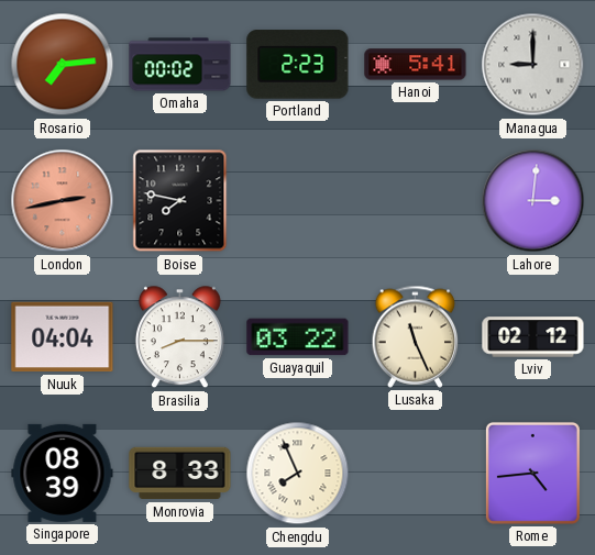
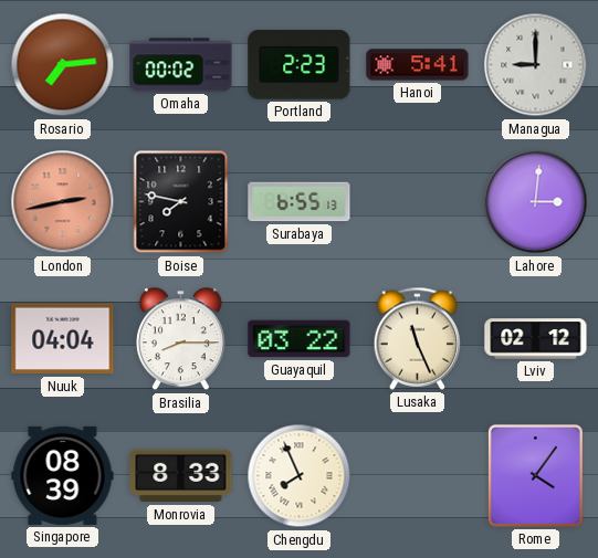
Surabaya: none -> 6:55
Rome: 4:44 -> 4:06
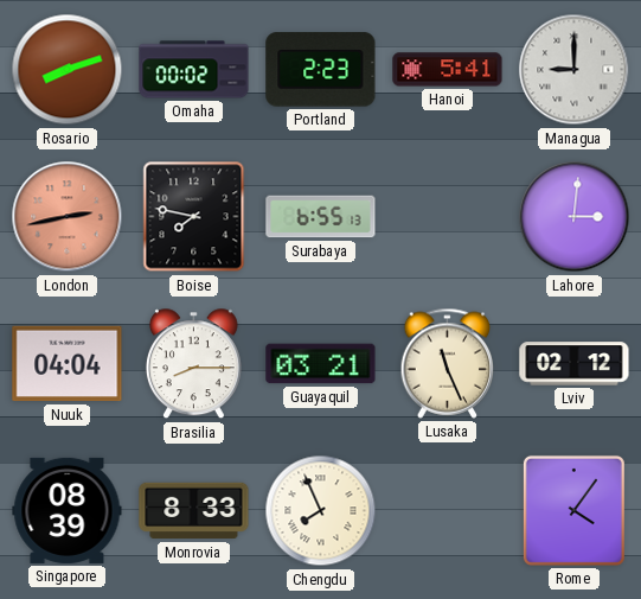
Rosario: 7:14 -> 8:12
Guayaquil: 03:22 -> 03:21
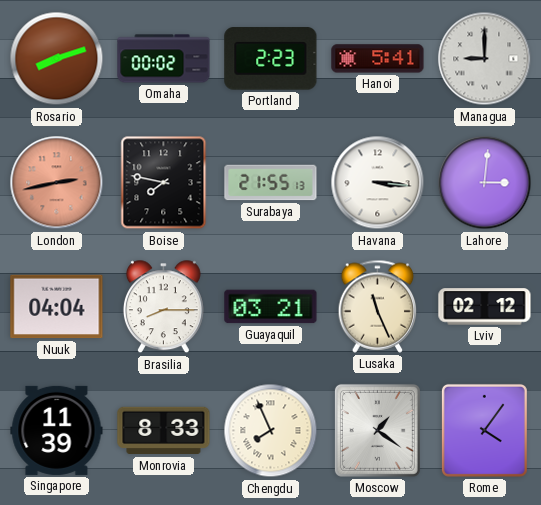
Surabaya: 6:55 -> 21:55
Havana: none -> 3:16
Singapore: 08:39 -> 11:39
Moscow: none -> 1:21
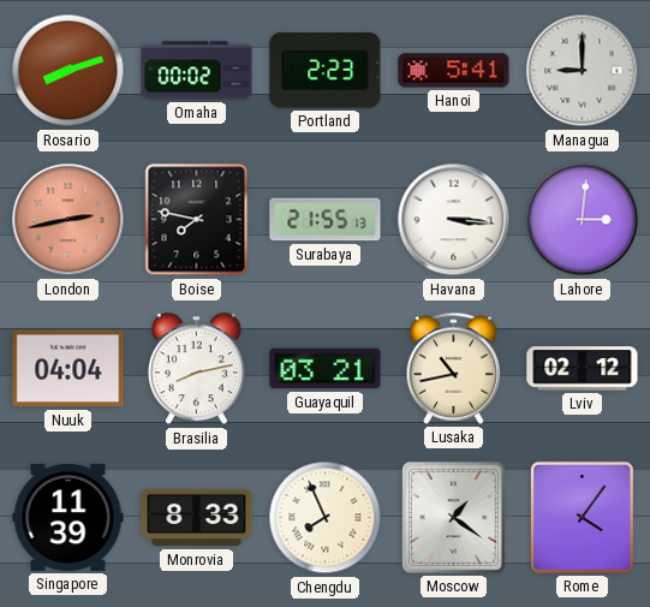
Brasilia: 8:15 -> 8:13
Lusaka: 11:26 -> 10:43
